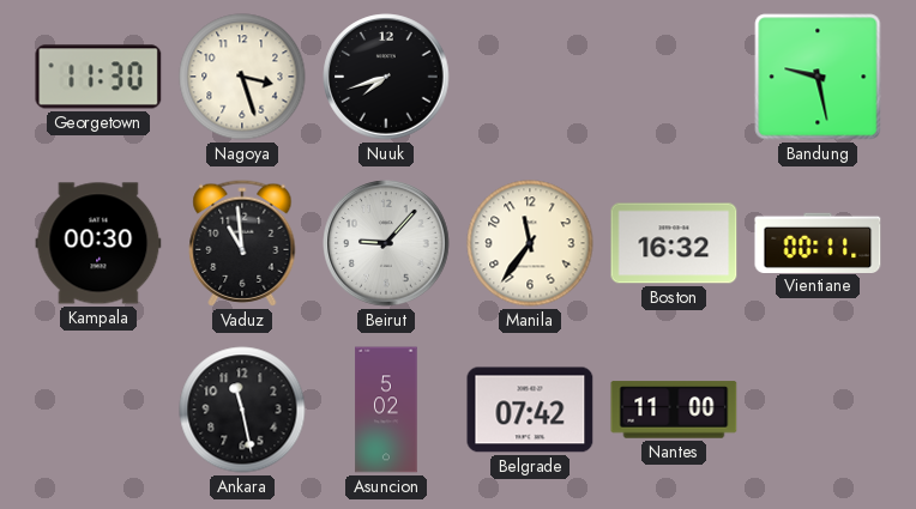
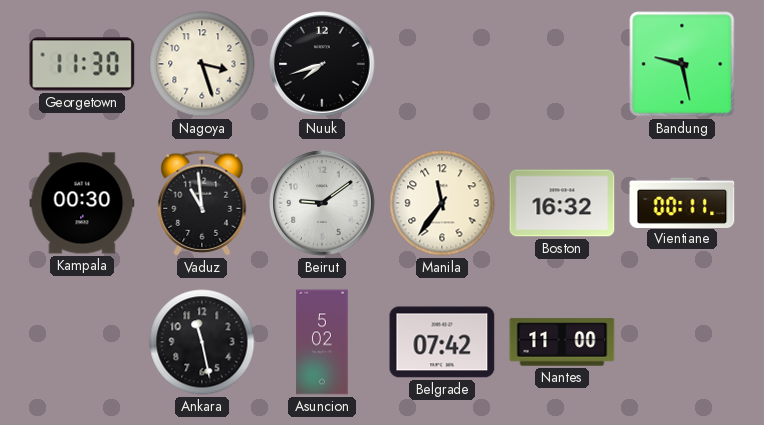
Beirut: 9:07 -> 9:09
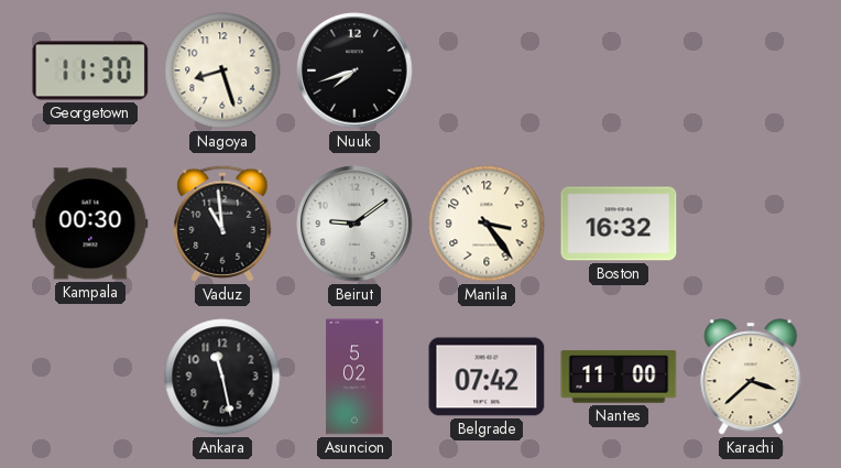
Nagoya: 3:27 -> 8:27
Bandung: 9:28 -> none
Manila: 11:36 -> 3:24
Vientiane: 00:11 -> none
Karachi: none -> 3:38
